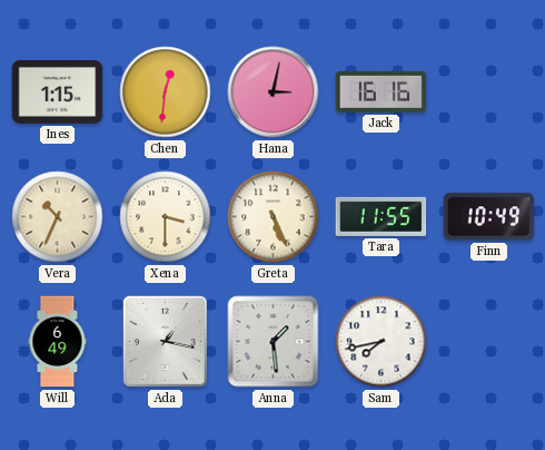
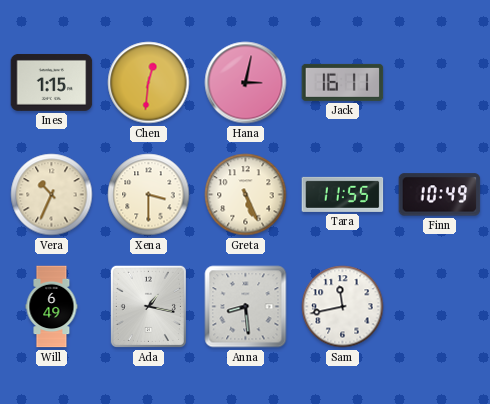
Jack: 16:16 -> 16:11
Anna: 1:29 -> 8:29
Sam: 7:43 -> 11:43
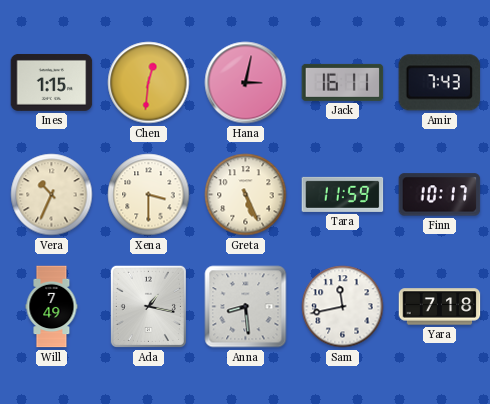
Amir: none -> 7:43
Tara: 11:55 -> 11:59
Finn: 10:49 -> 10:17
Will: 6:49 -> 7:49
Yara: none -> 7:18
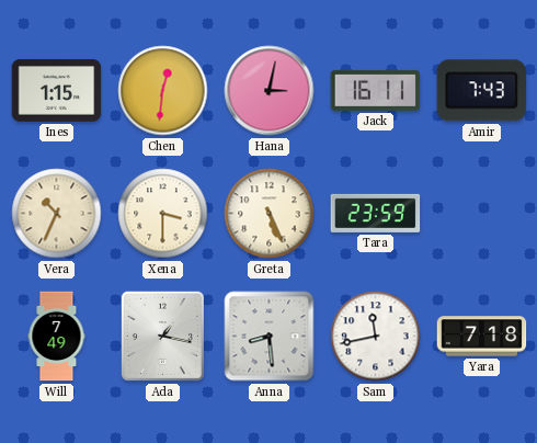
Tara: 11:59 -> 23:59
Finn: 10:17 -> none
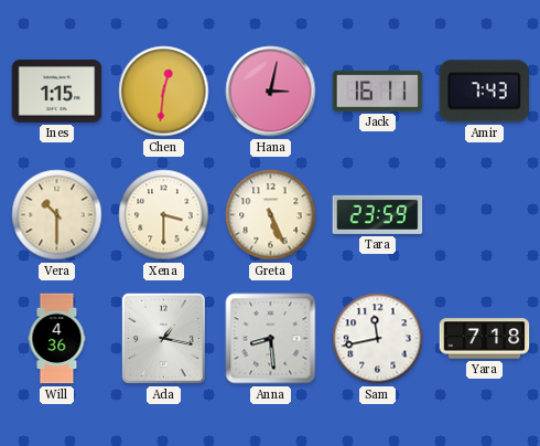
Vera: 10:34 -> 10:30
Will: 7:49 -> 4:36
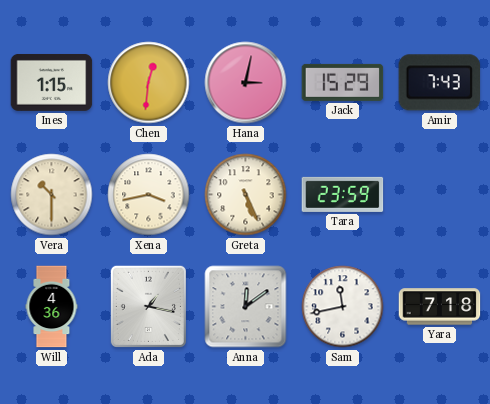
Jack: 16:11 -> 15:29
Xena: 3:30 -> 3:43
Anna: 8:29 -> 12:09
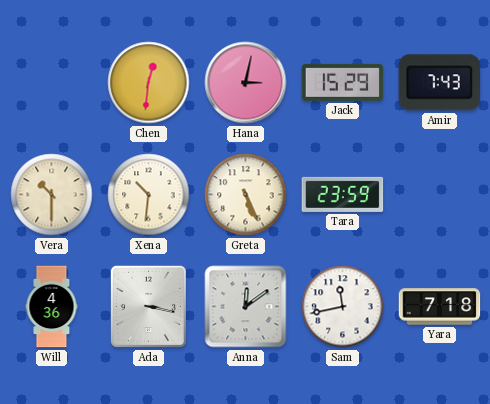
Ines: 1:15 -> none
Xena: 3:43 -> 10:31
Ada: 1:17 -> 3:17
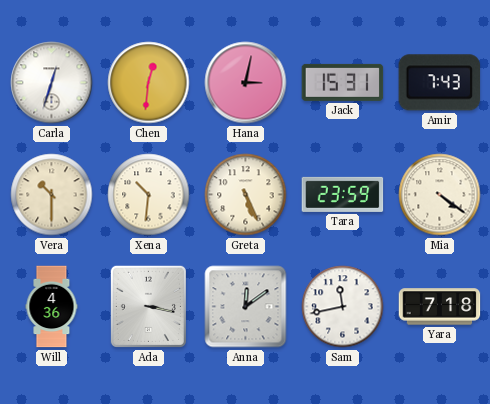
Carla: none -> 12:33
Jack: 15:29 -> 15:31
Mia: none -> 4:21
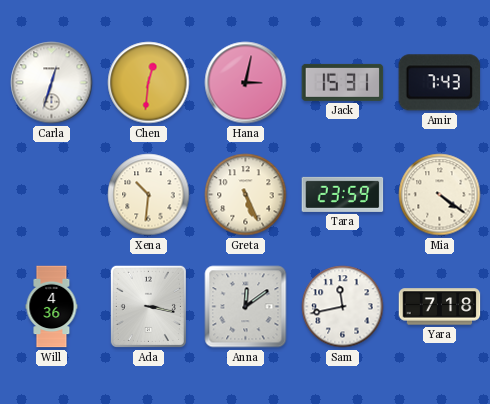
Vera: 10:30 -> none
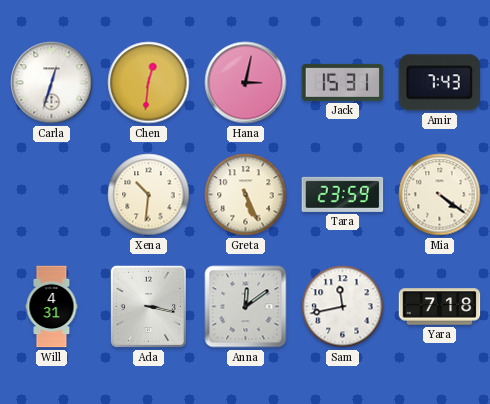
Will: 4:36 -> 4:31
